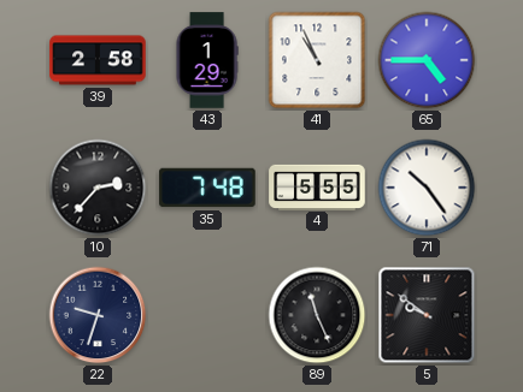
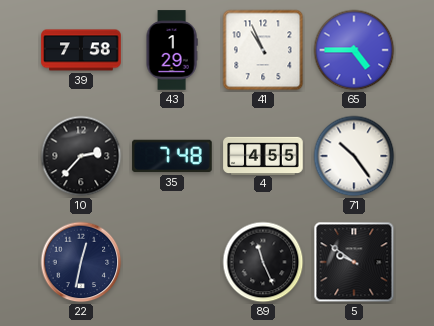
39: 2:58 -> 7:58
4: 5:55 -> 4:55
22: 9:33 -> 12:32
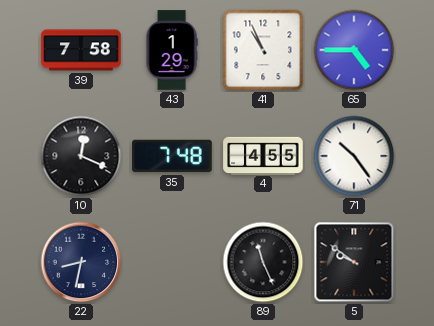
10: 2:37 -> 12:19
22: 12:32 -> 8:32
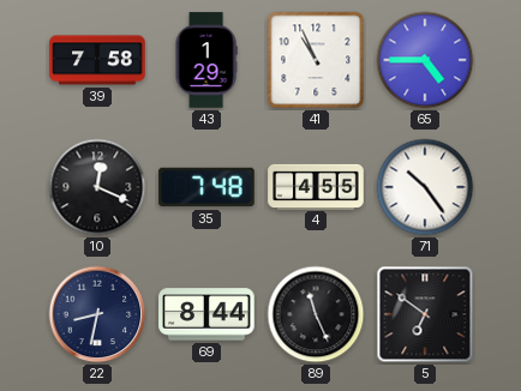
69: none -> 8:44
5: 9:51 -> 6:51
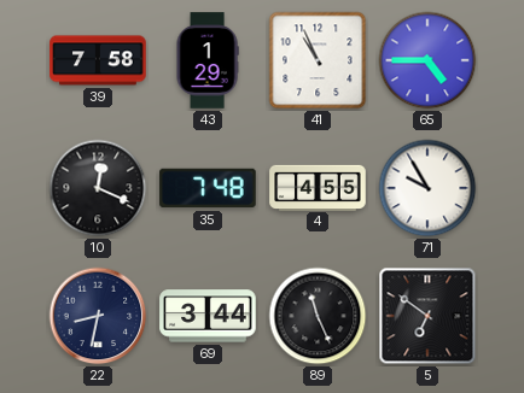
71: 10:24 -> 9:55
69: 8:44 -> 3:44
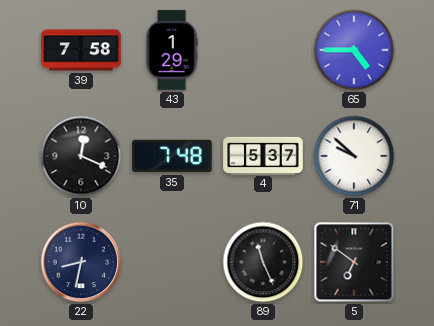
41: 10:56 -> none
4: 4:55 -> 5:37
71: 9:55 -> 9:52
69: 3:44 -> none
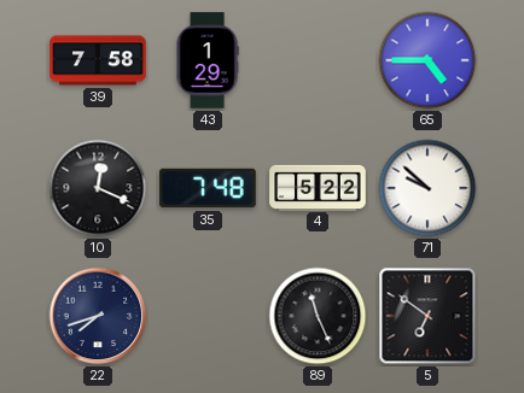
4: 5:37 -> 5:22
22: 8:32 -> 7:42
